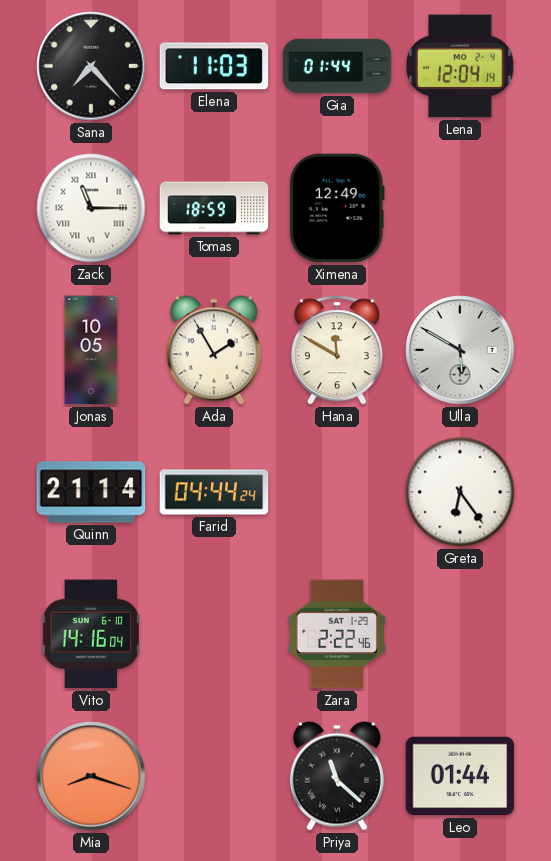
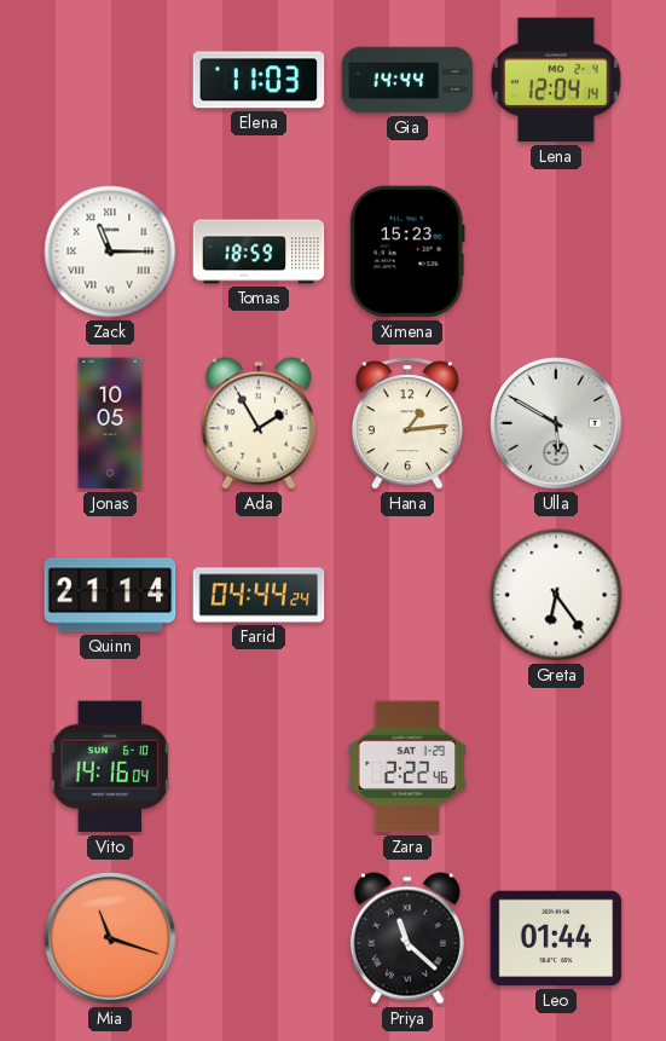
Sana: 7:23 -> none
Gia: 01:44 -> 14:44
Ximena: 12:49 -> 15:23
Hana: 11:50 -> 1:14
Mia: 8:18 -> 11:18
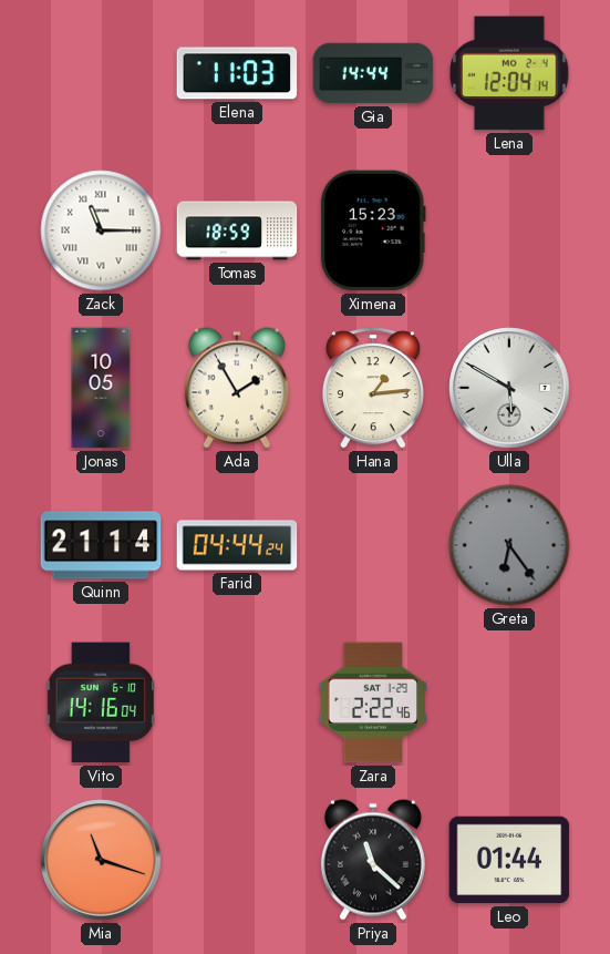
Greta dial: white -> grey
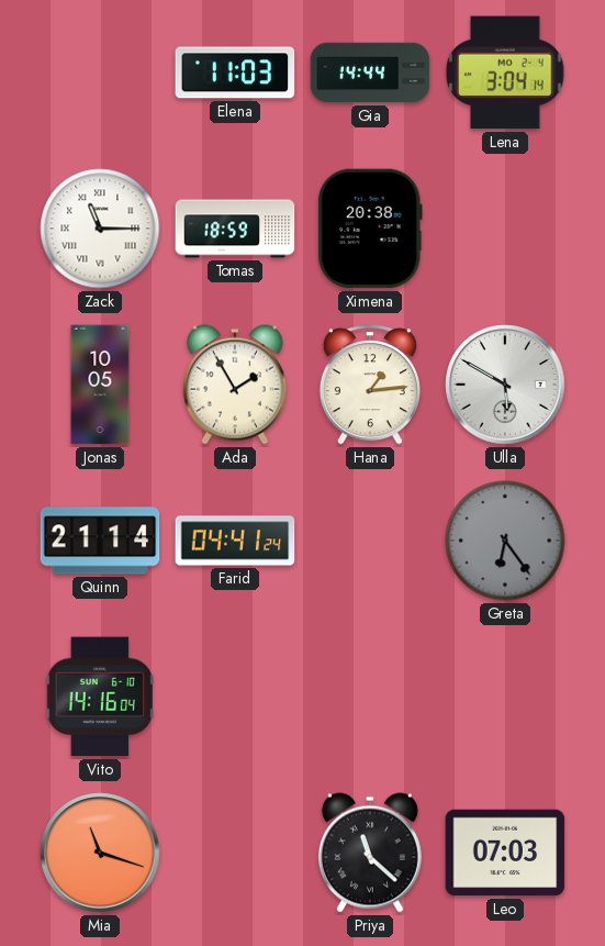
Lena: 12:04 -> 3:04
Ximena: 15:23 -> 20:38
Farid: 04:44 -> 04:41
Zara: 2:22 -> none
Leo: 01:44 -> 07:03
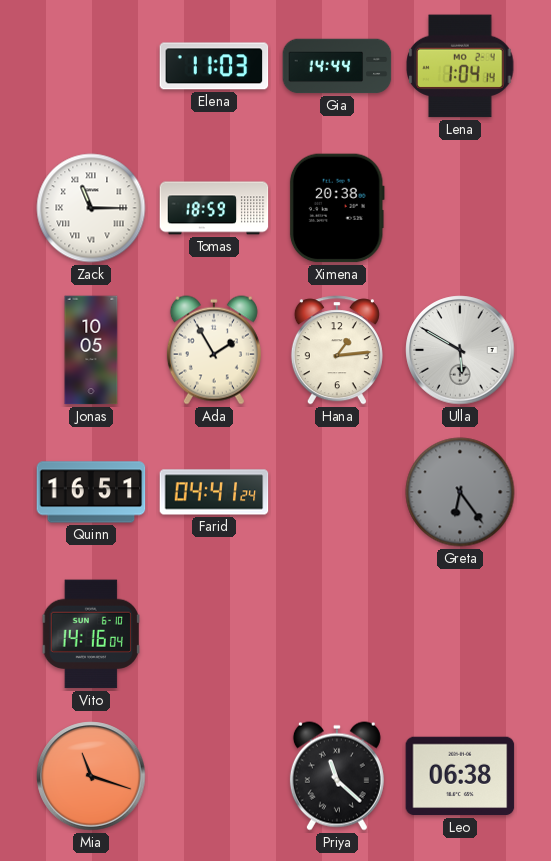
Lena: 3:04 -> 1:04
Quinn: 21:14 -> 16:51
Leo: 07:03 -> 06:38
